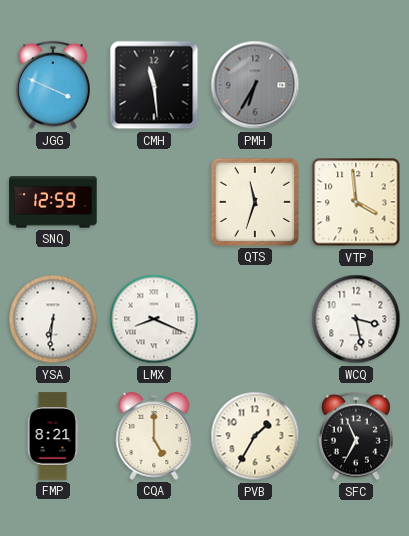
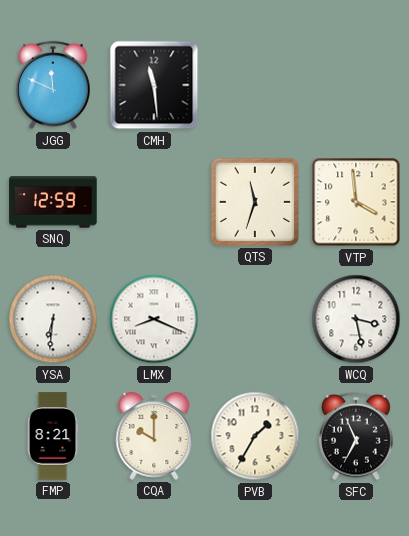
JGG: 3:49 -> 11:49
PMH: 6:35 -> none
CQA: 5:00 -> 10:00
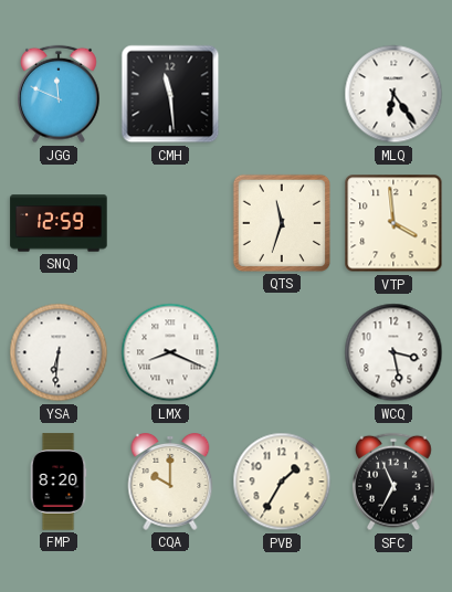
MLQ: none -> 6:24
FMP: 8:21 -> 8:20
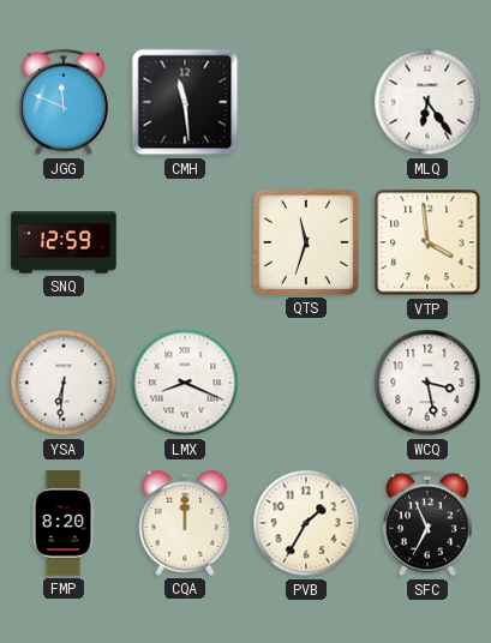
CQA: 10:00 -> 12:00
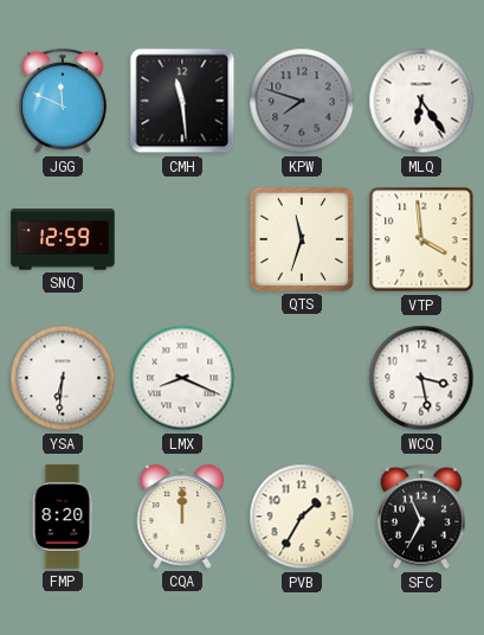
KPW: none -> 7:48
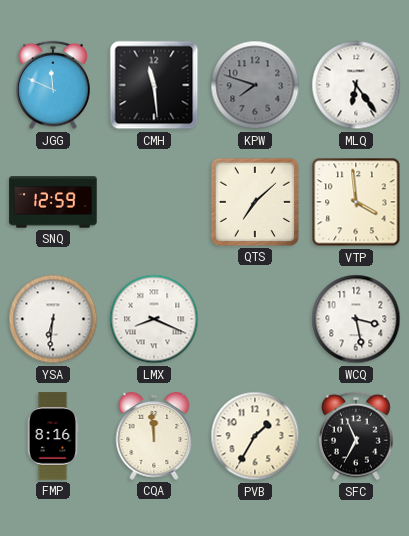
QTS: 11:33 -> 7:08
FMP: 8:20 -> 8:16
CQA: 12:00 -> 11:59
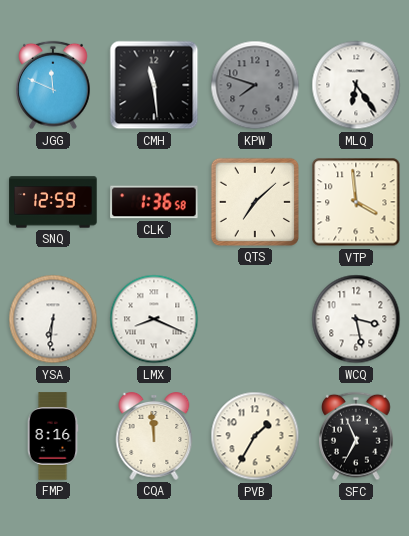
CLK: none -> 1:36
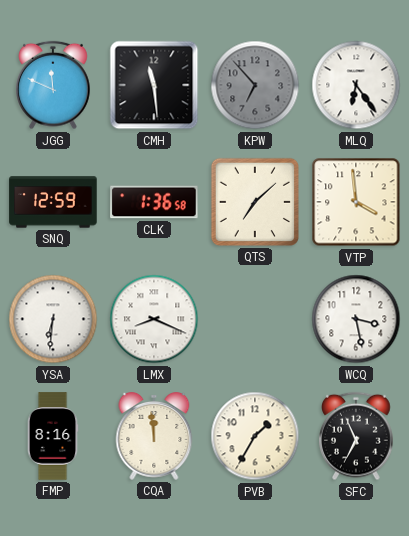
KPW: 7:48 -> 6:53
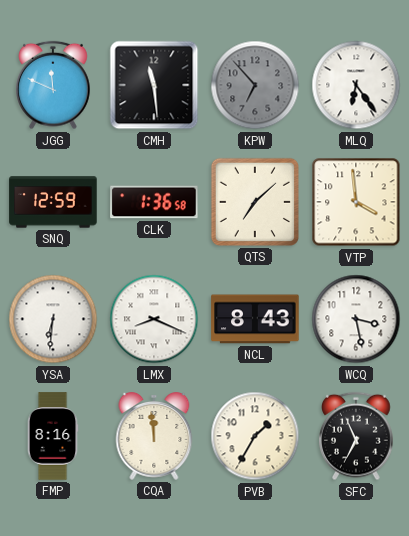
NCL: none -> 8:43
